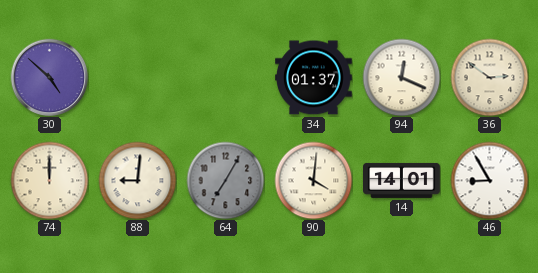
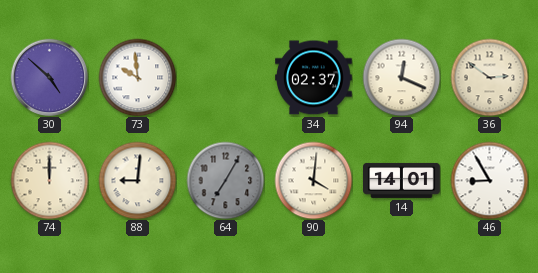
73: none -> 9:59
34: 01:37 -> 02:37
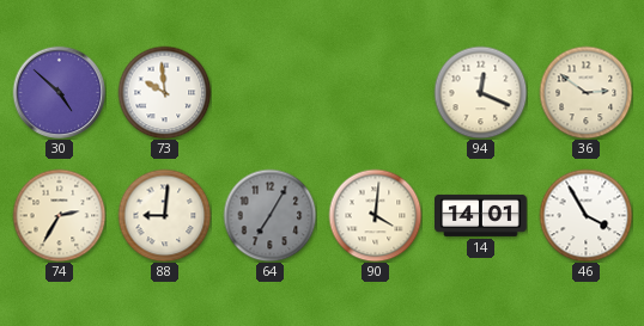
34: 02:37 -> none
74: 12:00 -> 2:35
46: 8:55 -> 3:55
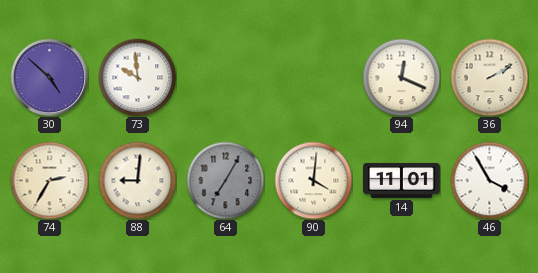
36: 2:51 -> 2:10
14: 14:01 -> 11:01
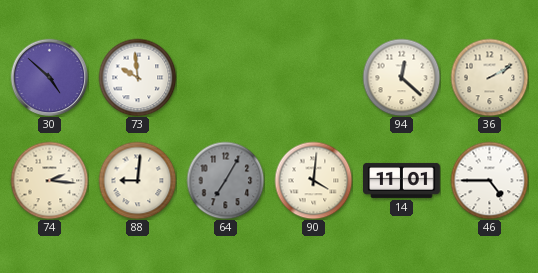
94: 12:19 -> 12:22
74: 2:35 -> 2:16
46: 3:55 -> 4:45
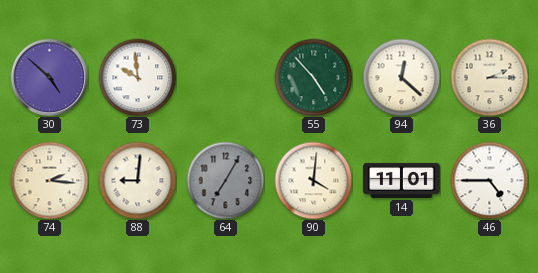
55: none -> 4:53
36: 2:10 -> 2:15
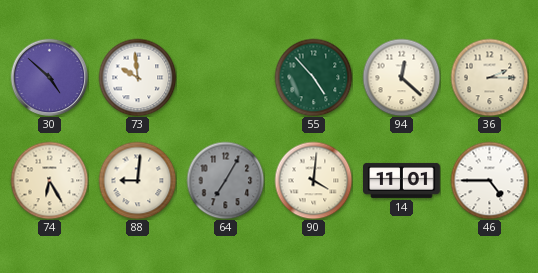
74: 2:16 -> 6:25
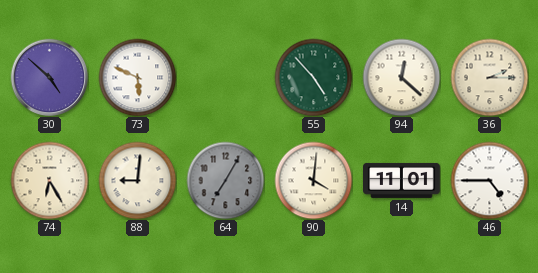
73: 9:59 -> 5:49
